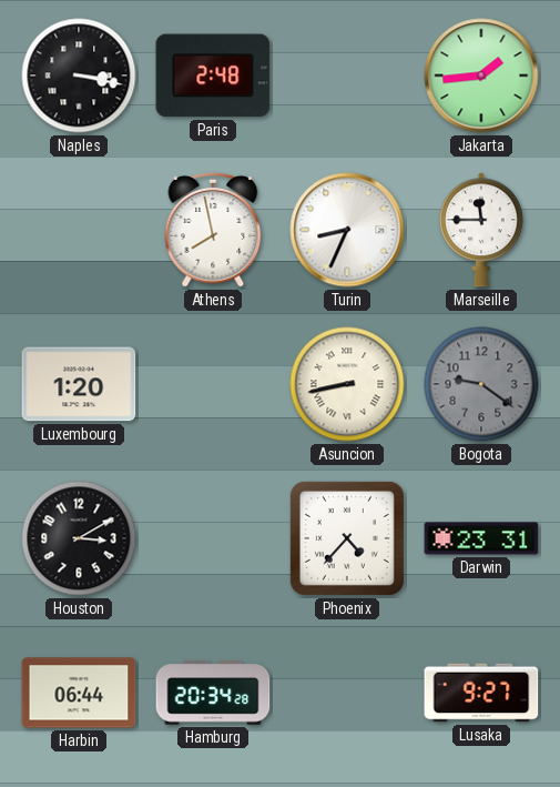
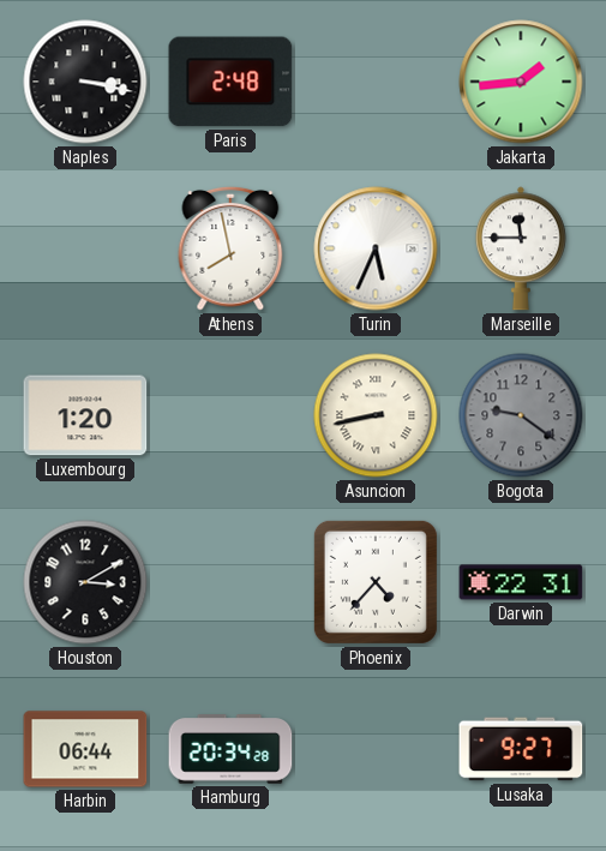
Turin: 8:34 -> 5:34
Darwin: 23:31 -> 22:31
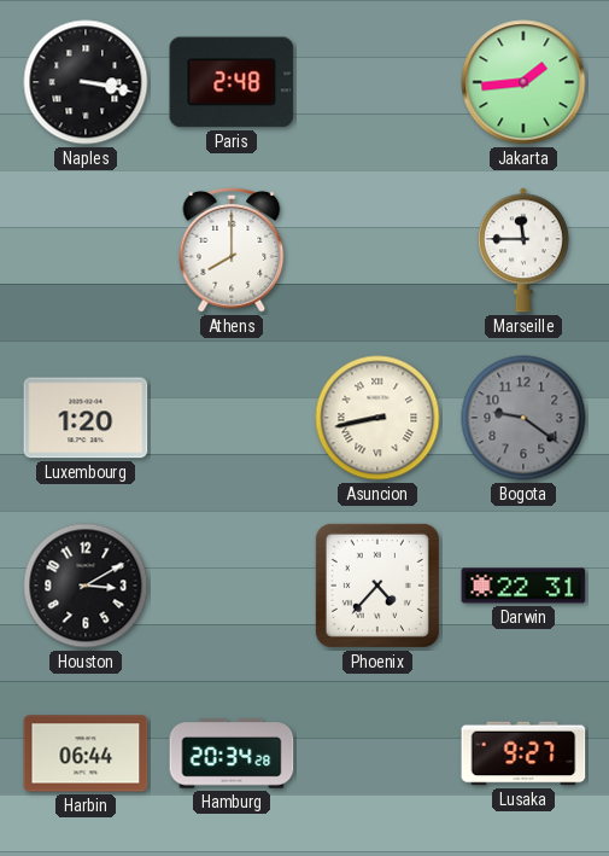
Athens: 7:58 -> 8:00
Turin: 5:34 -> none
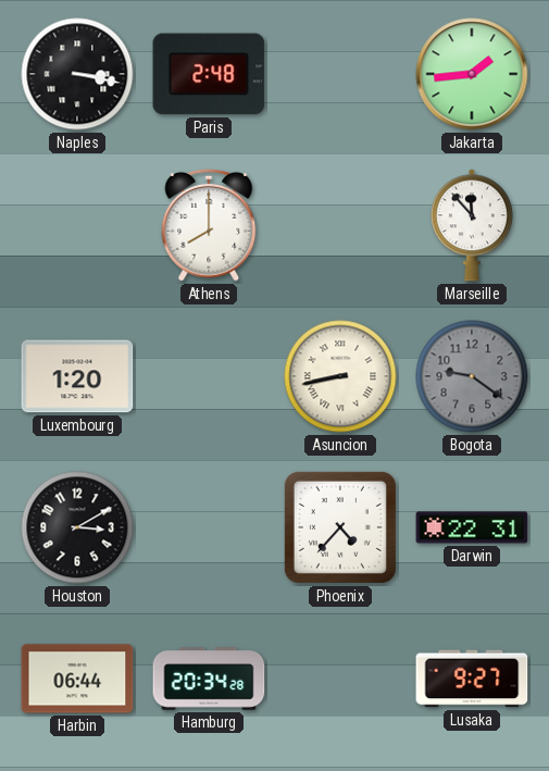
Marseille: 11:45 -> 11:53
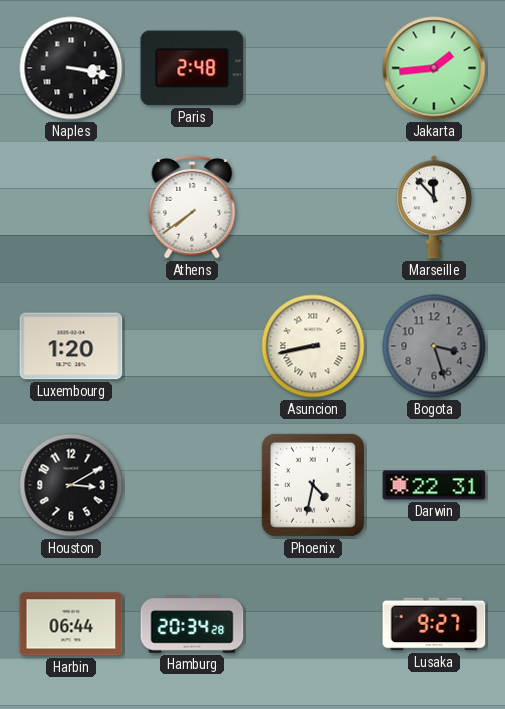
Athens: 8:00 -> 7:39
Bogota: 9:21 -> 3:27
Phoenix: 4:37 -> 4:32
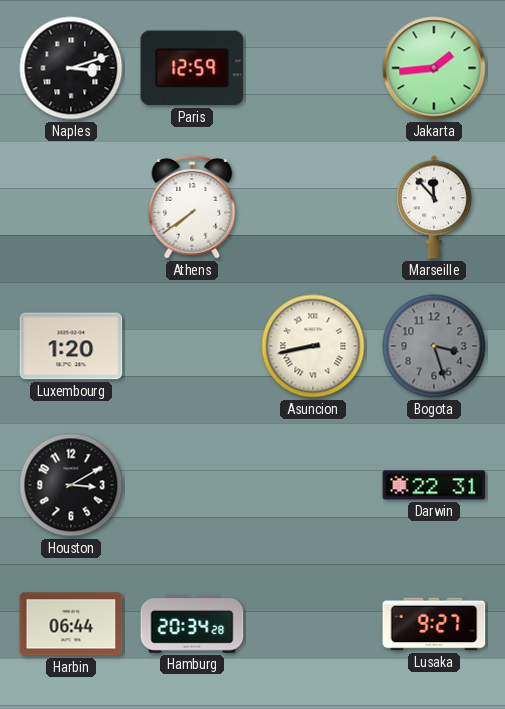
Naples: 3:17 -> 3:12
Paris: 2:48 -> 12:59
Phoenix: 4:32 -> none
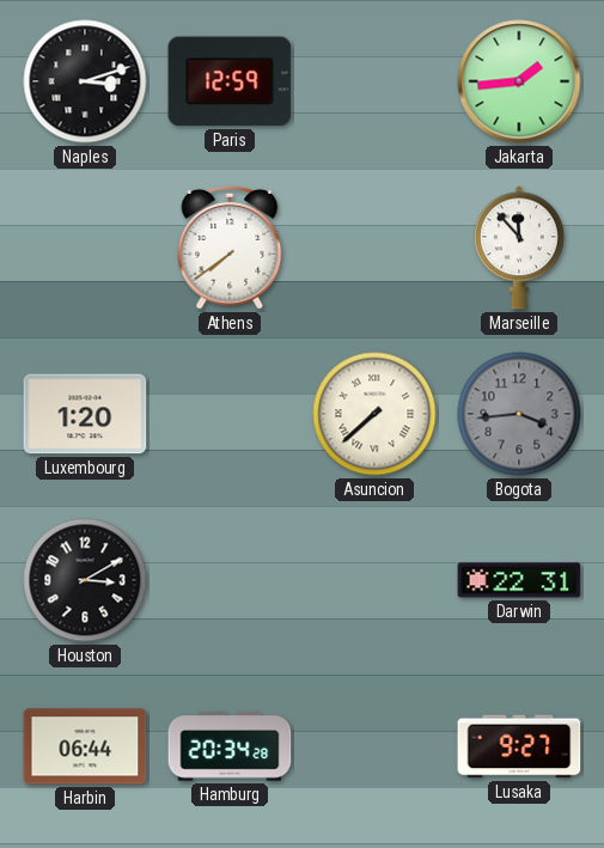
Asuncion: 8:43 -> 7:38
Bogota: 3:27 -> 3:44
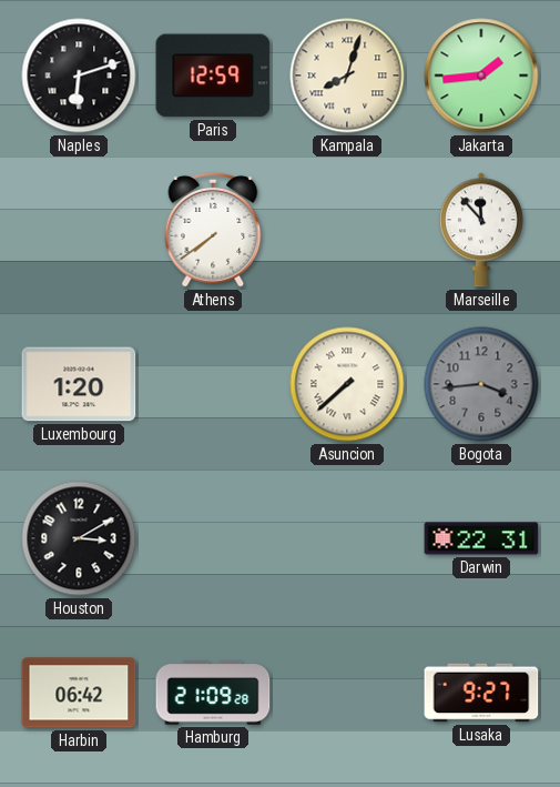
Naples: 3:12 -> 6:12
Kampala: none -> 8:03
Harbin: 06:44 -> 06:42
Hamburg: 20:34 -> 21:09
